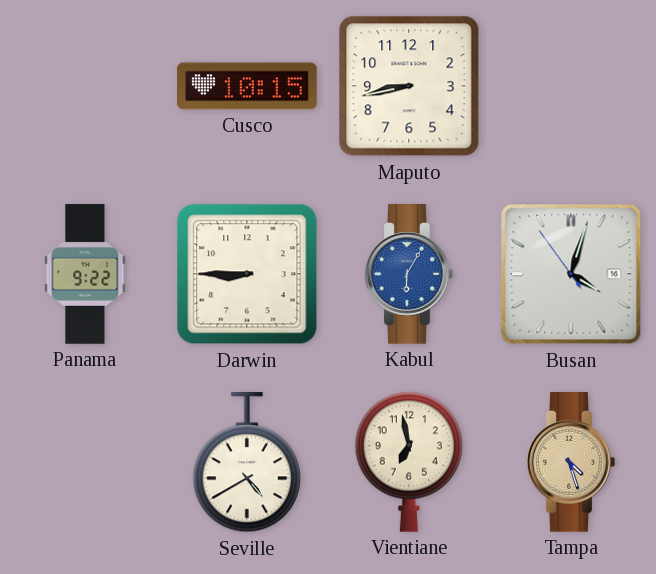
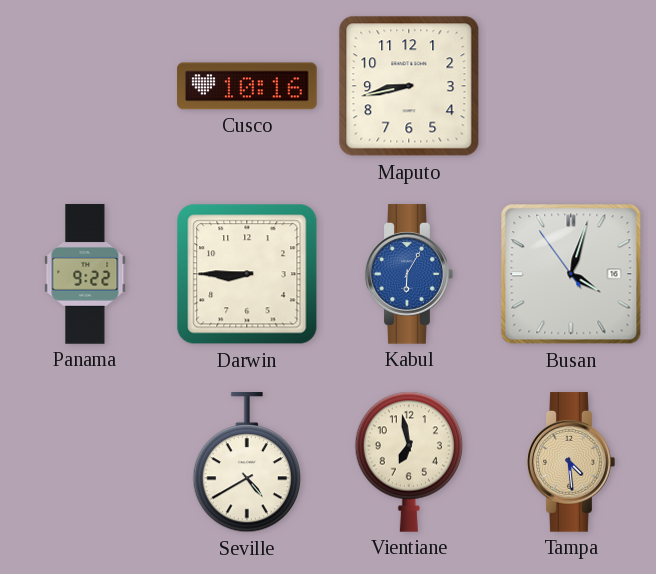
Cusco: 10:15 -> 10:16
Tampa: 4:27 -> 4:29
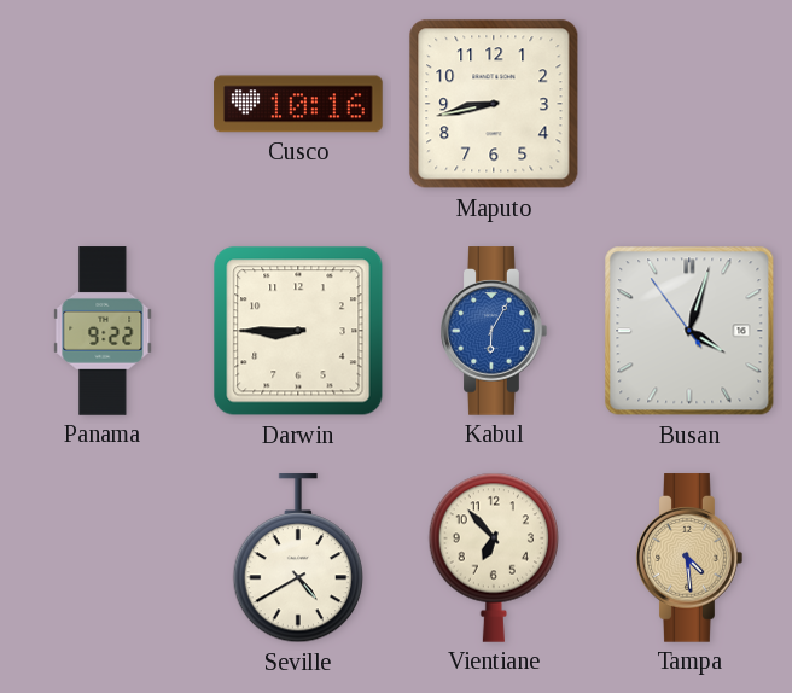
Vientiane: 6:58 -> 6:53
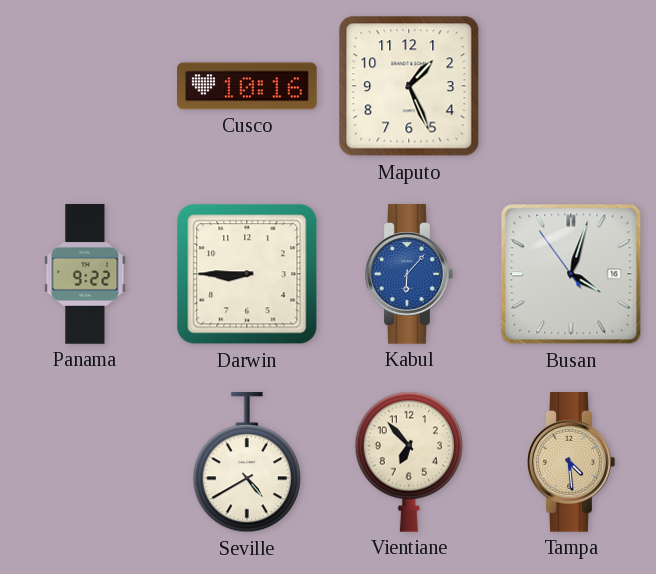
Maputo: 8:43 -> 1:26
Kabul: 6:05 -> 6:07
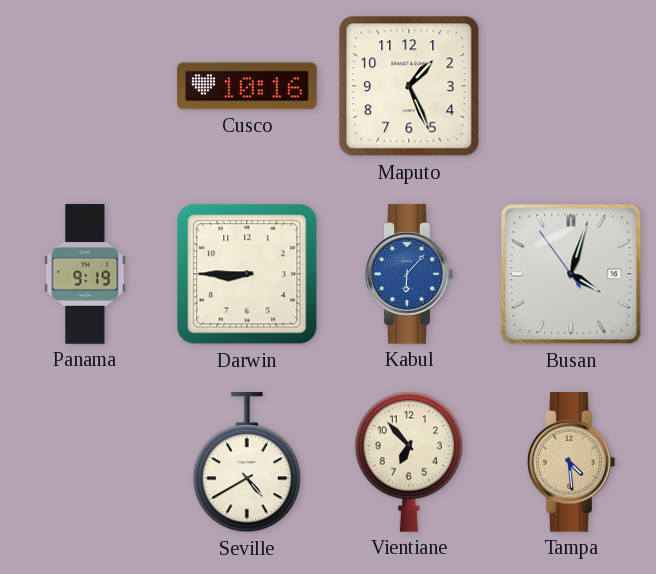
Panama: 9:22 -> 9:19
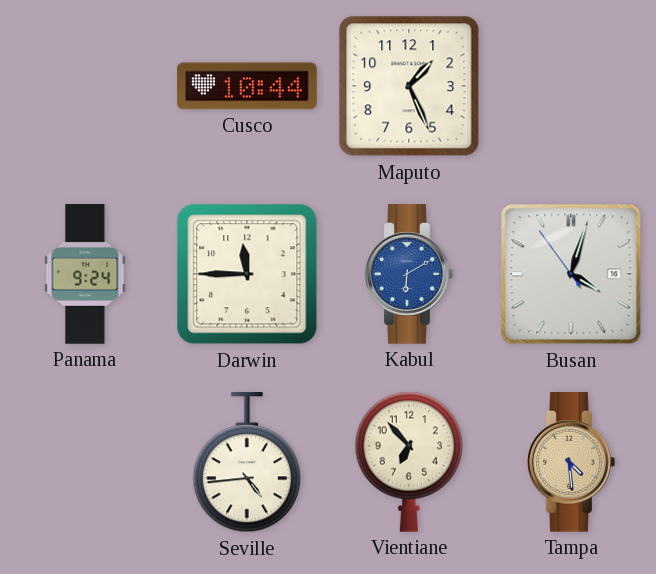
Cusco: 10:16 -> 10:44
Panama: 9:19 -> 9:24
Darwin: 8:45 -> 11:45
Kabul: 6:07 -> 6:10
Seville: 4:40 -> 4:44
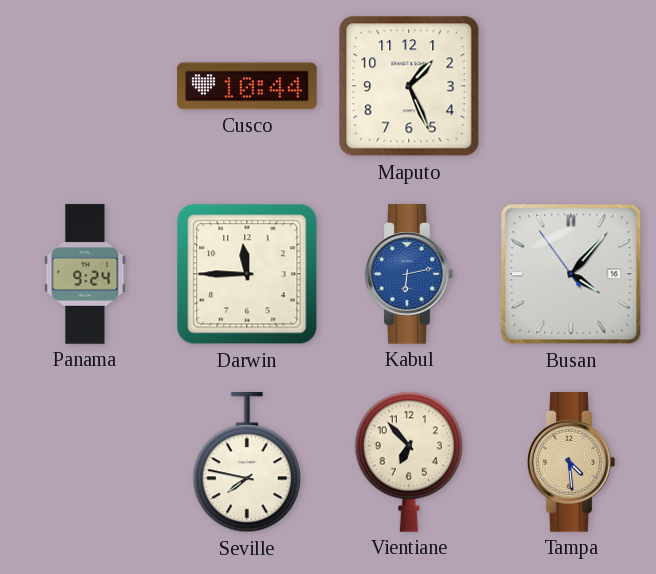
Kabul: 6:10 -> 6:13
Busan: 4:02 -> 4:06
Seville: 4:44 -> 7:47
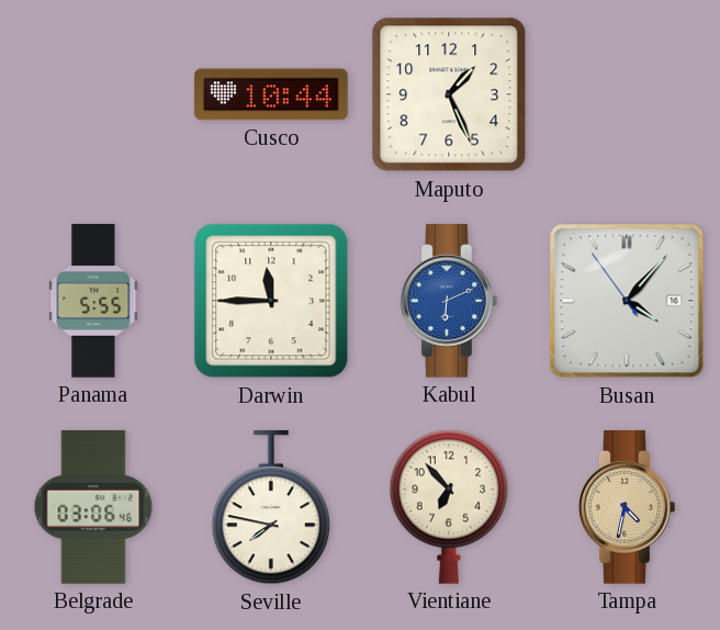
Panama: 9:24 -> 5:55
Kabul: 6:13 -> 6:11
Belgrade: none -> 03:06
Tampa: 4:29 -> 4:32
